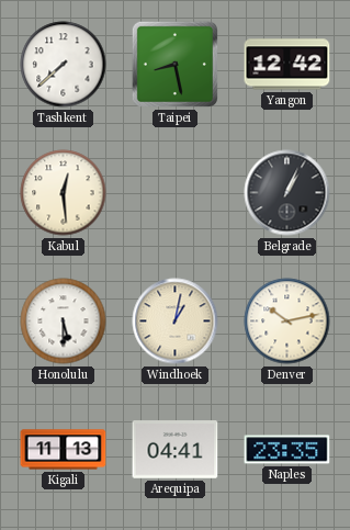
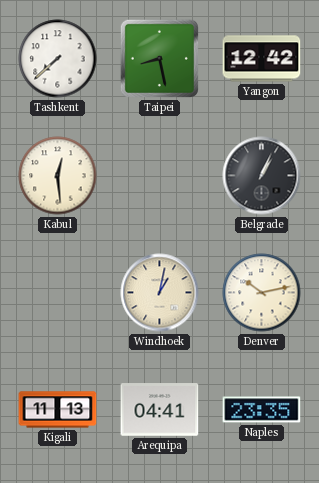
Honolulu: 5:30 -> none
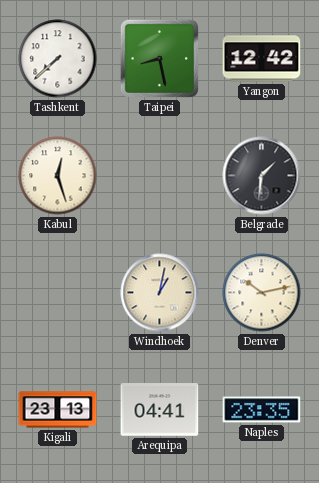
Kabul: 12:29 -> 12:27
Belgrade: 1:04 -> 1:31
Kigali: 11:13 -> 23:13
